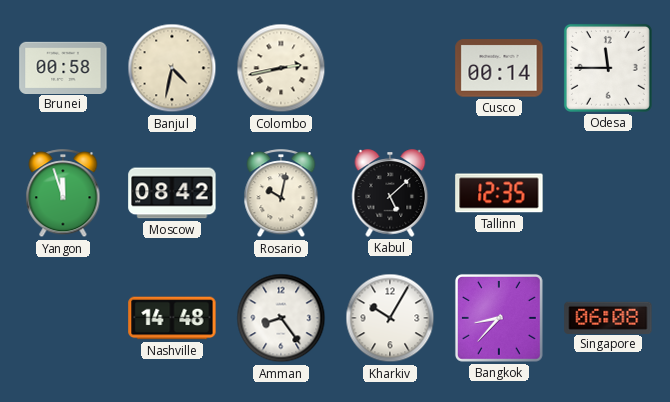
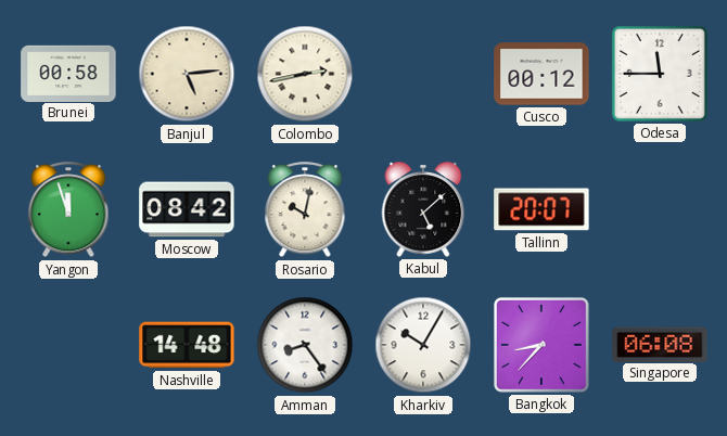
Banjul: 4:32 -> 5:14
Cusco: 00:14 -> 00:12
Tallinn: 12:35 -> 20:07
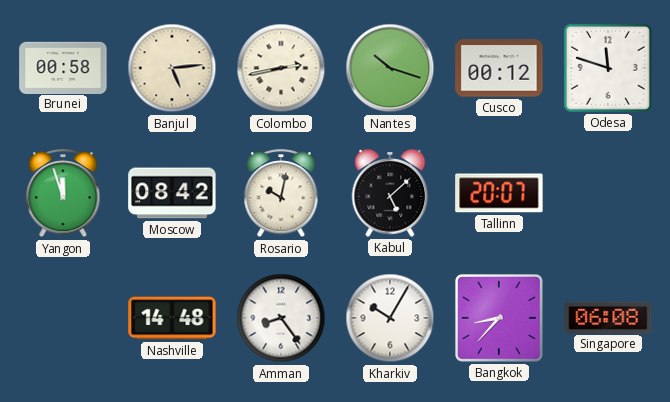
Nantes: none -> 10:18
Odesa: 11:45 -> 11:48
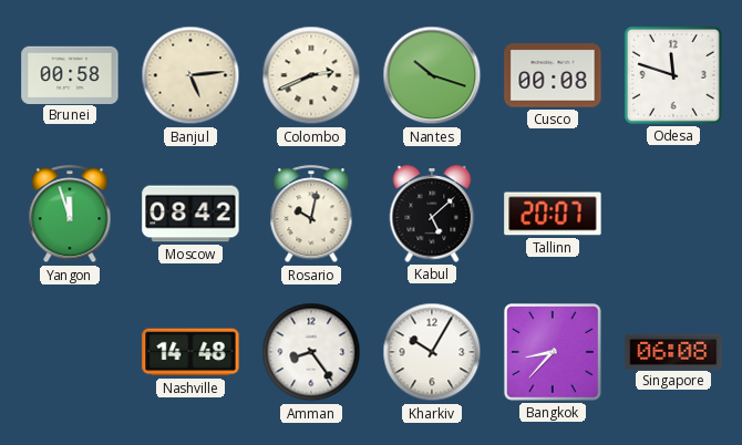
Colombo: 2:43 -> 2:41
Cusco: 00:12 -> 00:08
